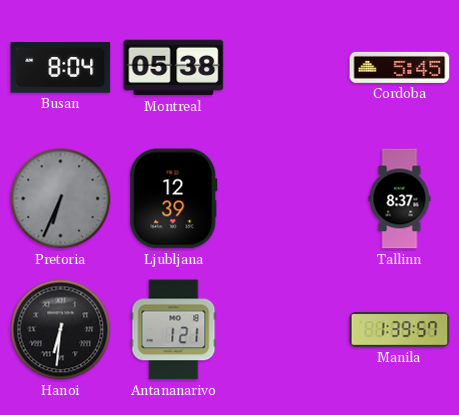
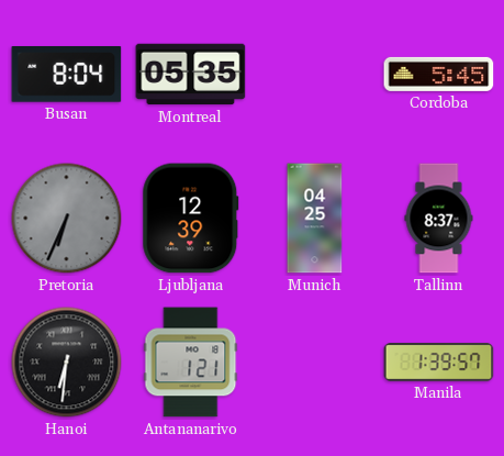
Montreal: 05:38 -> 05:35
Munich: none -> 04:25
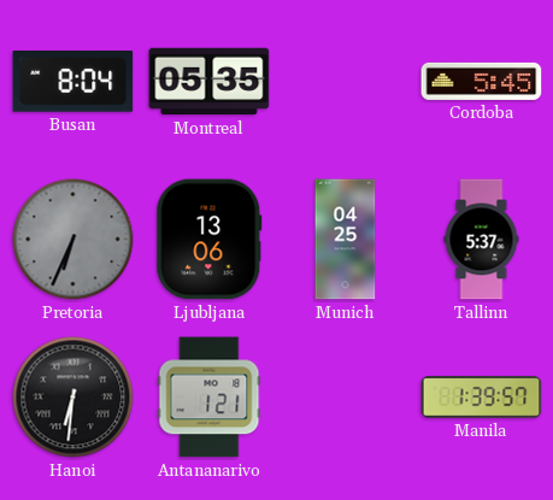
Ljubljana: 12:39 -> 13:06
Tallinn: 8:37 -> 5:37
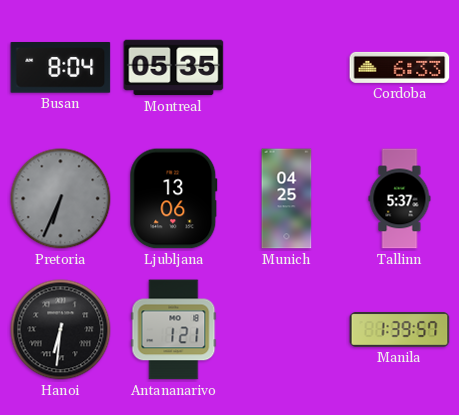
Cordoba: 5:45 -> 6:33
